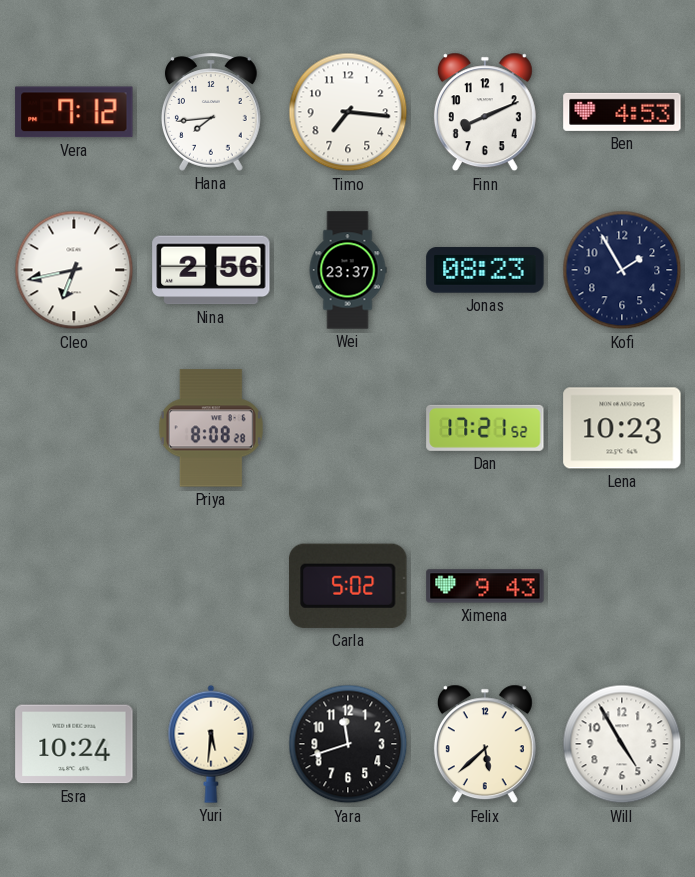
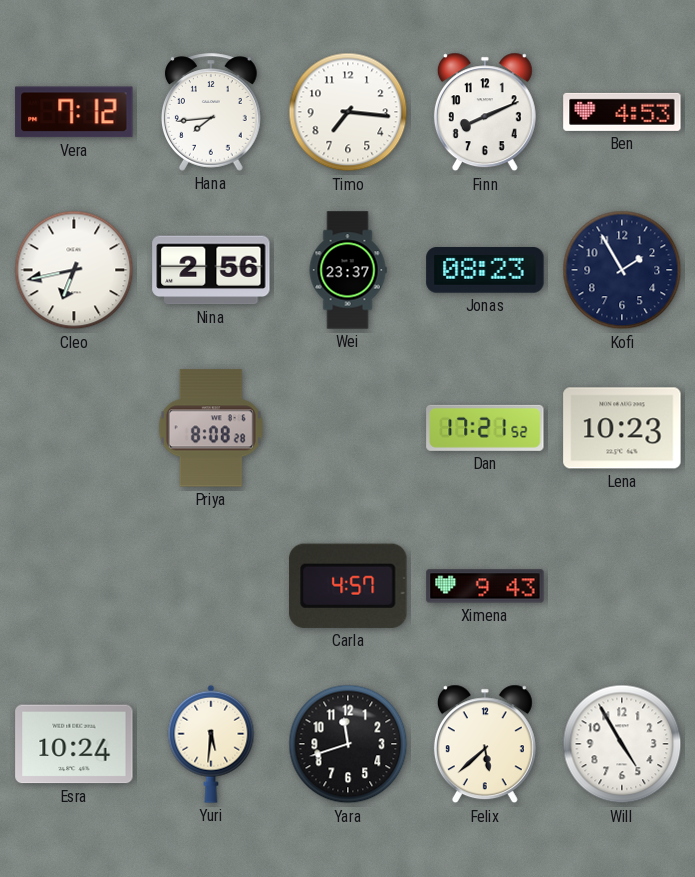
Carla: 5:02 -> 4:57
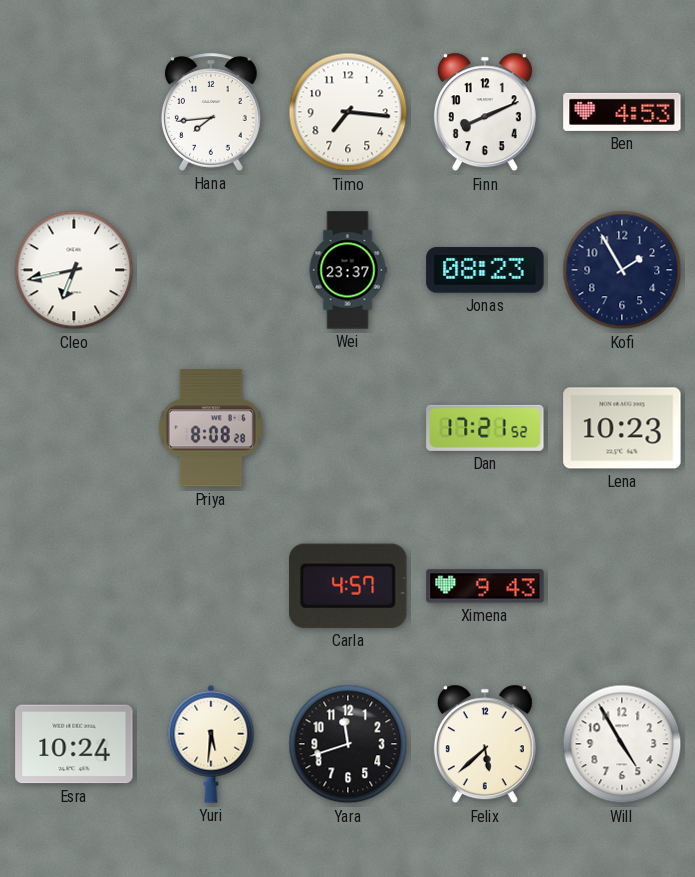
Vera: 7:12 -> none
Nina: 2:56 -> none
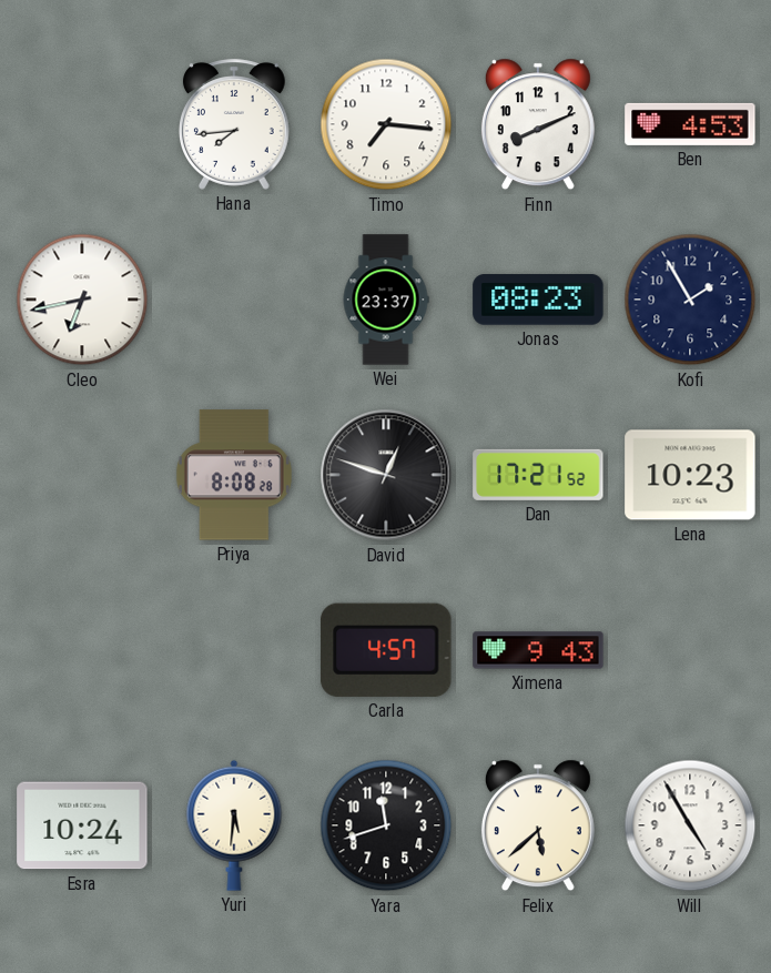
David: none -> 12:48
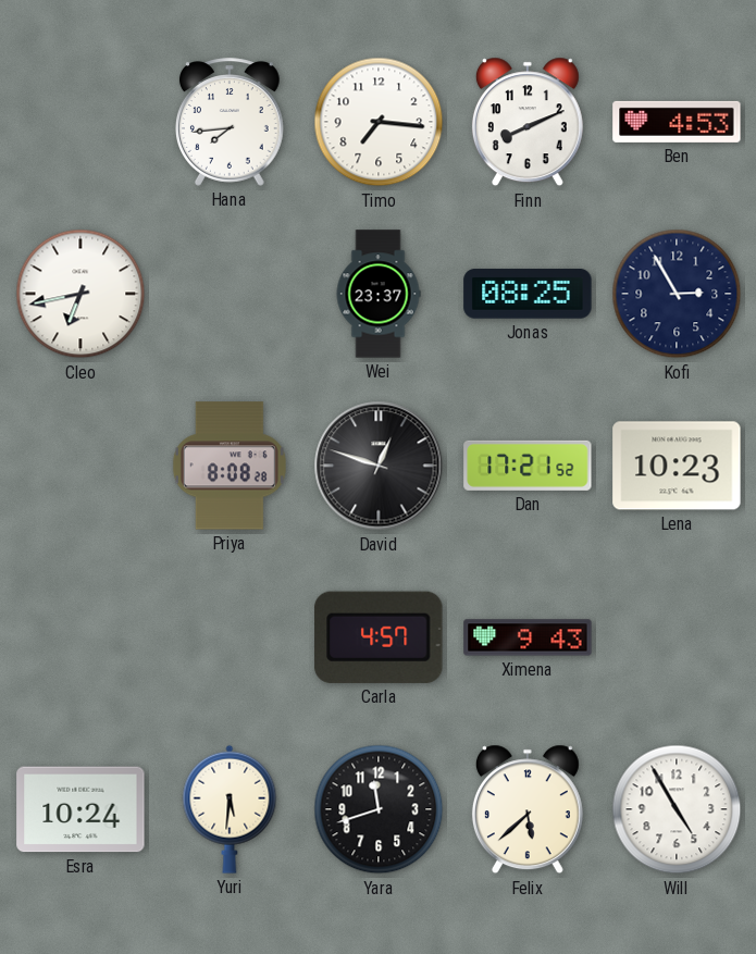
Jonas: 08:23 -> 08:25
Kofi: 1:55 -> 2:55
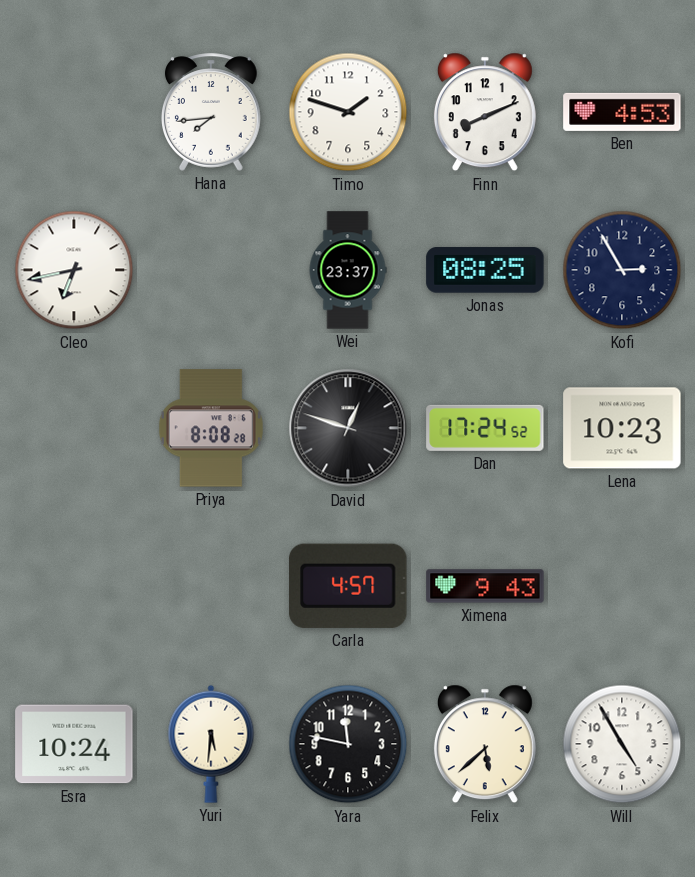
Timo: 7:16 -> 1:48
Dan: 17:21 -> 17:24
Yara: 11:42 -> 11:47
